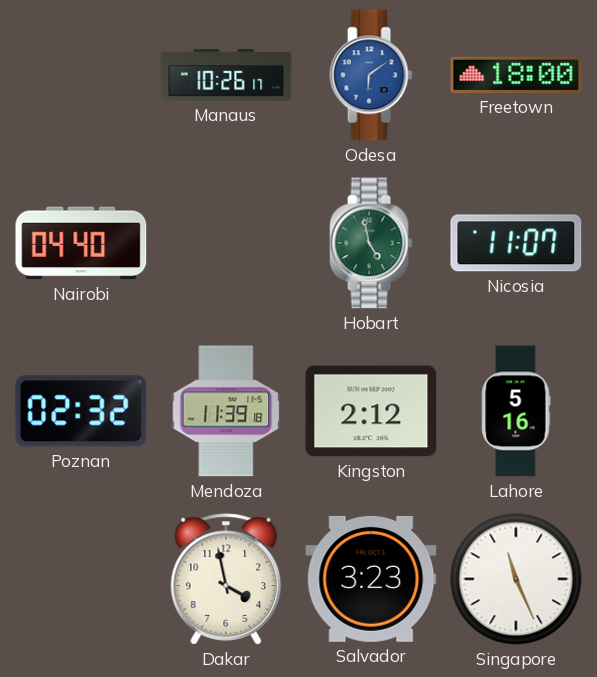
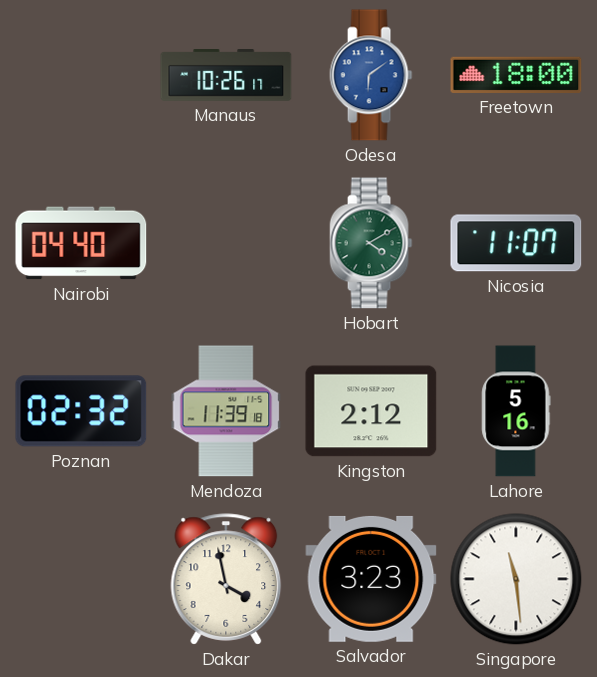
Hobart: 4:58 -> 4:10
Singapore: 11:26 -> 11:29
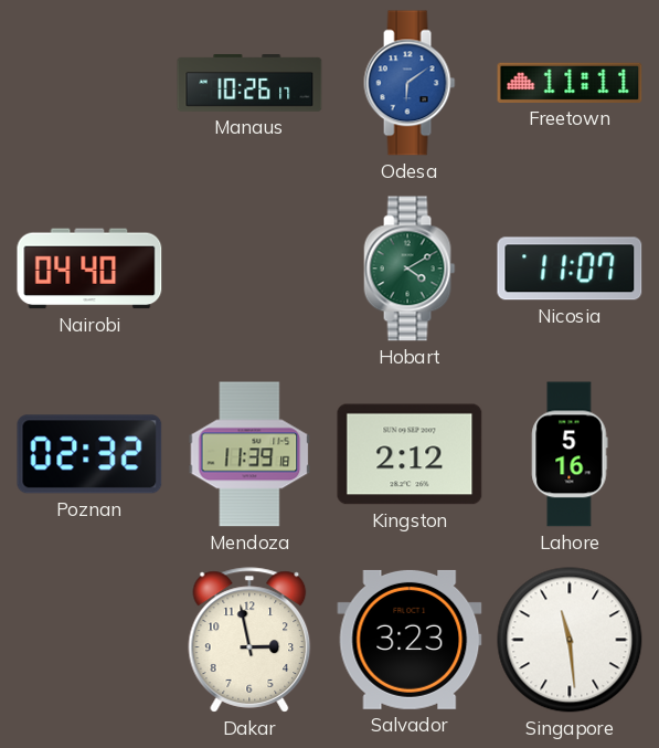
Freetown: 18:00 -> 11:11
Dakar: 3:58 -> 2:58
